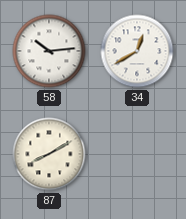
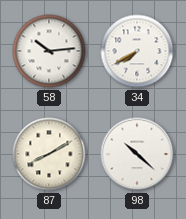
34: 12:40 -> 7:40
98: none -> 10:22
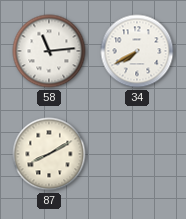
58: 10:14 -> 11:14
98: 10:22 -> none
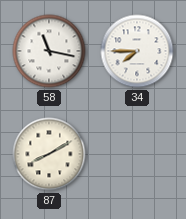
58: 11:14 -> 11:17
34: 7:40 -> 7:45
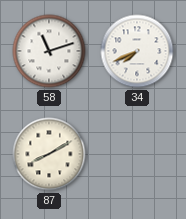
58: 11:17 -> 11:12
34: 7:45 -> 7:41
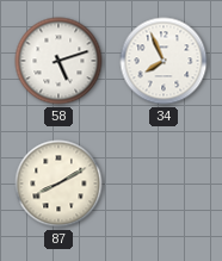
58: 11:12 -> 5:12
34: 7:41 -> 7:56
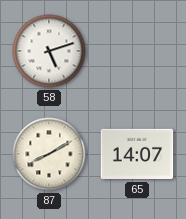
34: 7:56 -> none
65: none -> 14:07
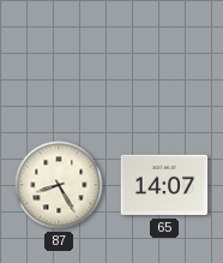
58: 5:12 -> none
87: 8:10 -> 8:25
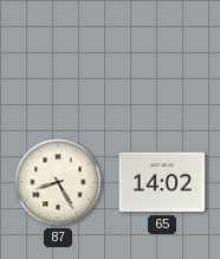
65: 14:07 -> 14:02
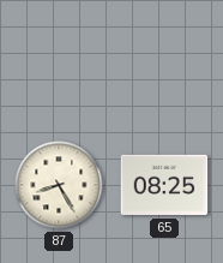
65: 14:02 -> 08:25
